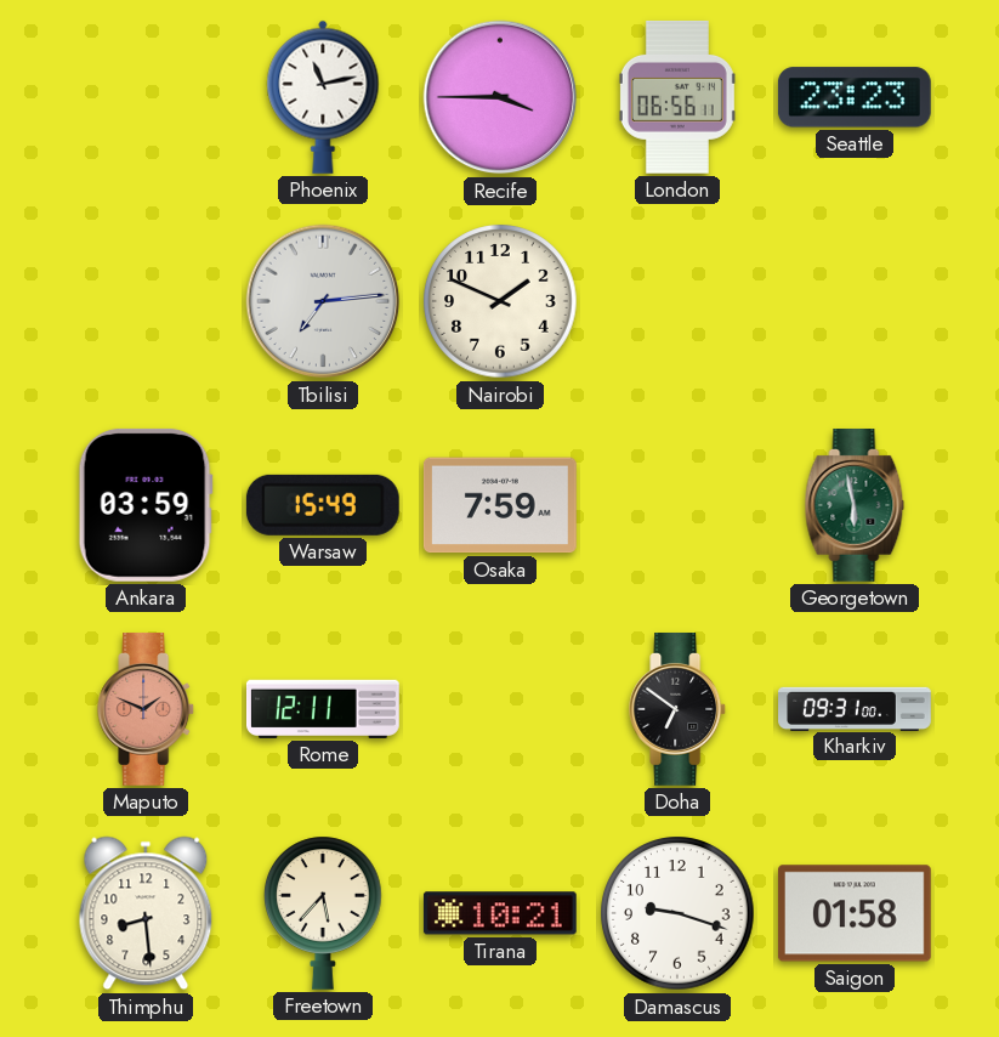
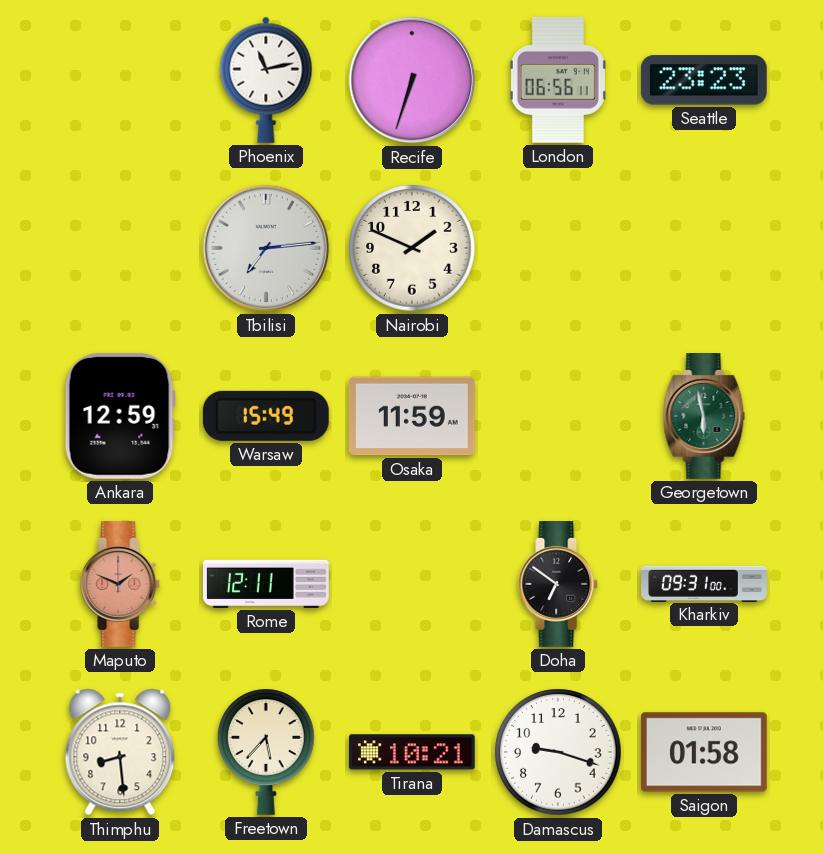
Recife: 3:45 -> 6:33
Ankara: 03:59 -> 12:59
Osaka: 7:59 -> 11:59
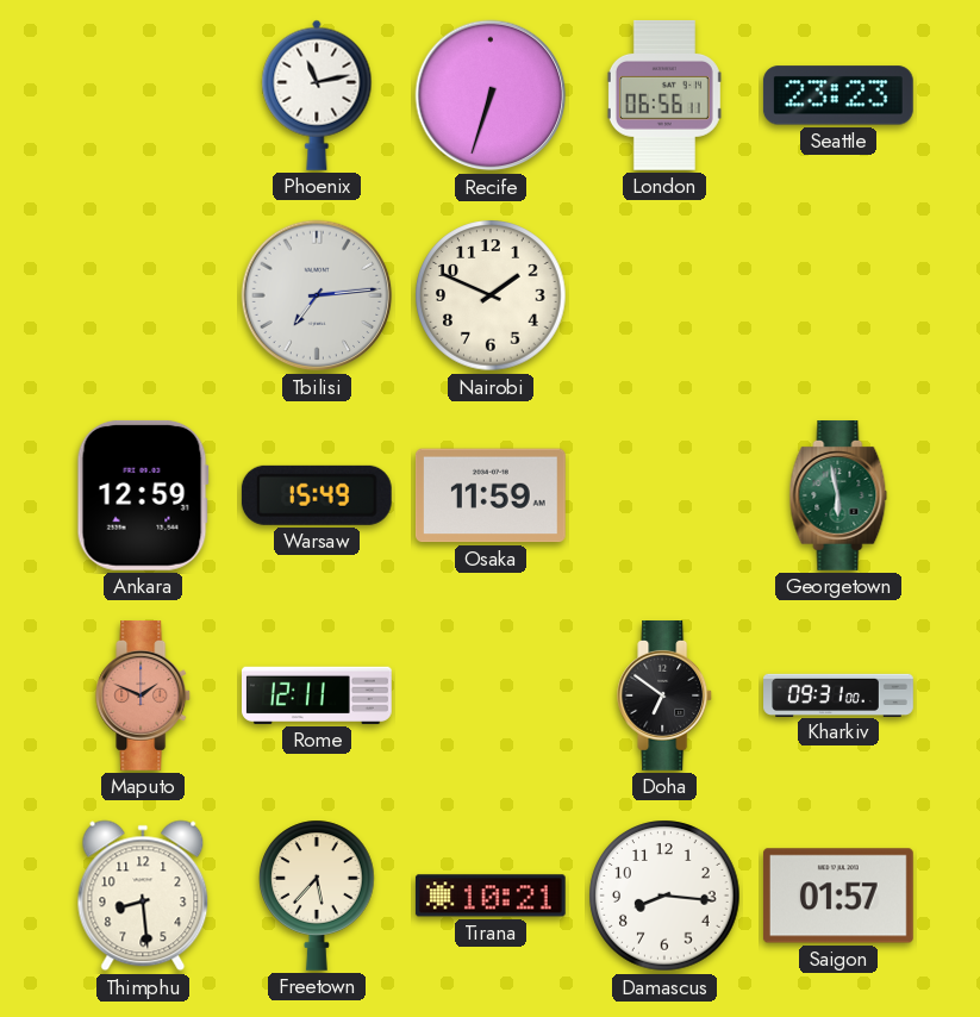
Damascus: 9:18 -> 8:16
Saigon: 01:58 -> 01:57
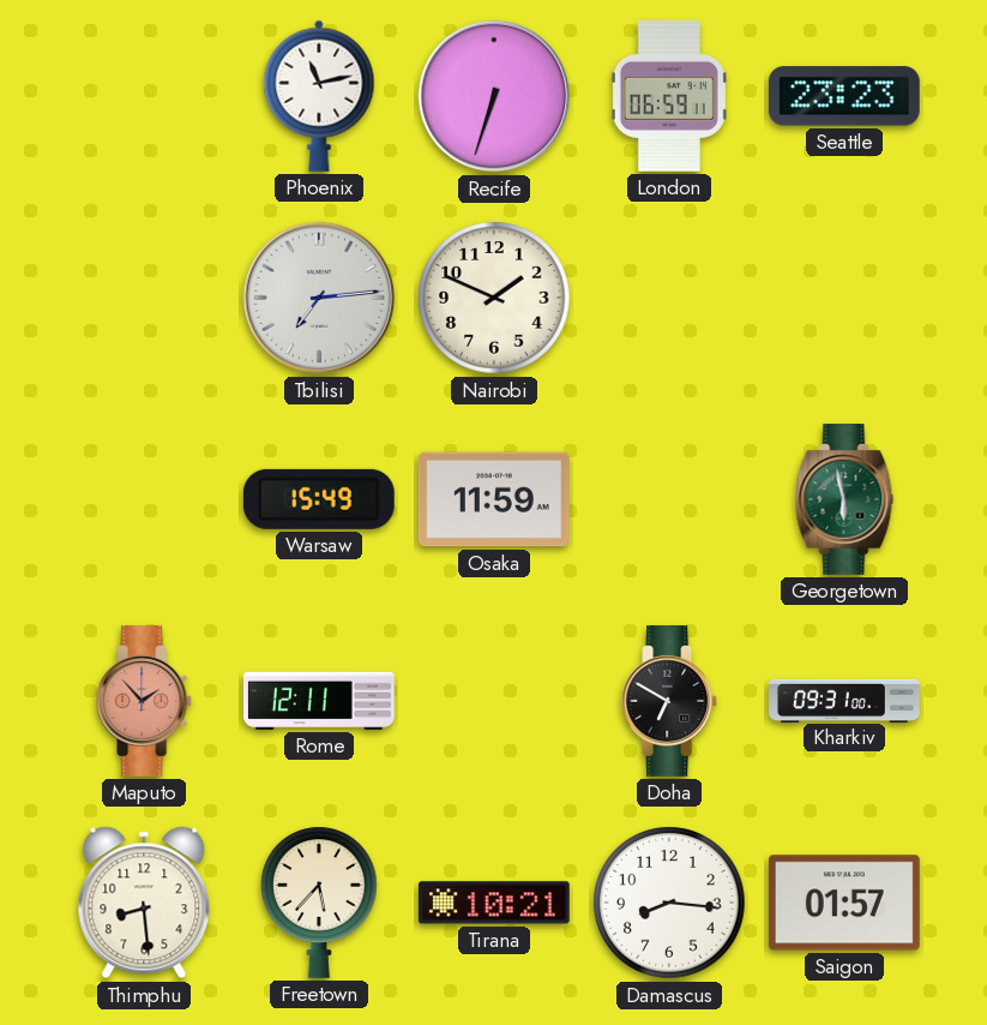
London: 06:56 -> 06:59
Ankara: 12:59 -> none
Maputo: 1:49 -> 1:53
Doha: 6:51 -> 6:50
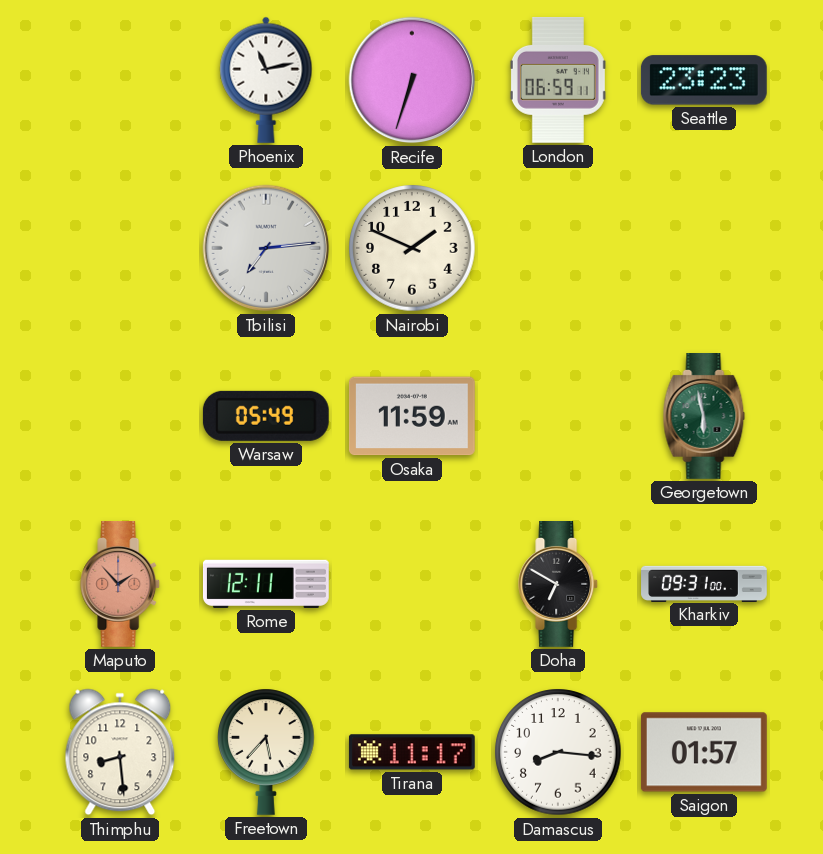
Warsaw: 15:49 -> 05:49
Tirana: 10:21 -> 11:17
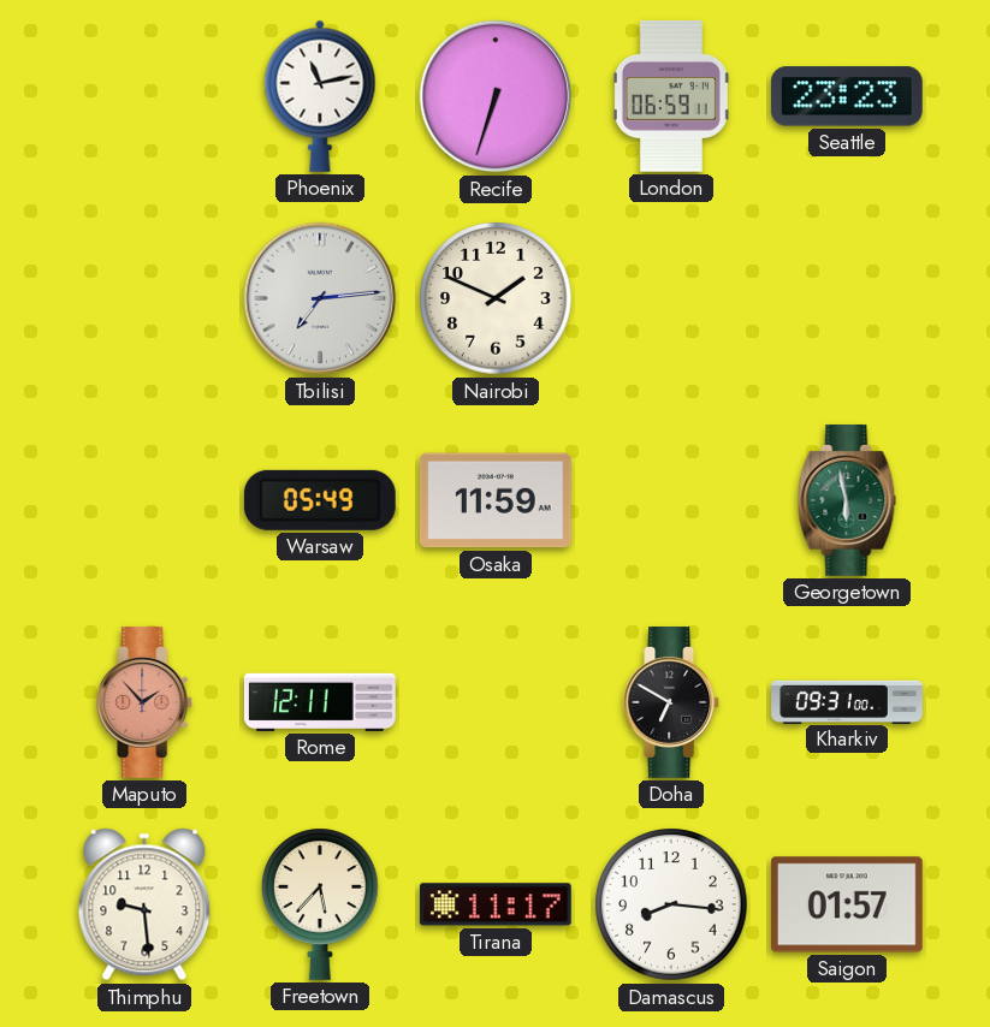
Thimphu: 8:29 -> 9:29
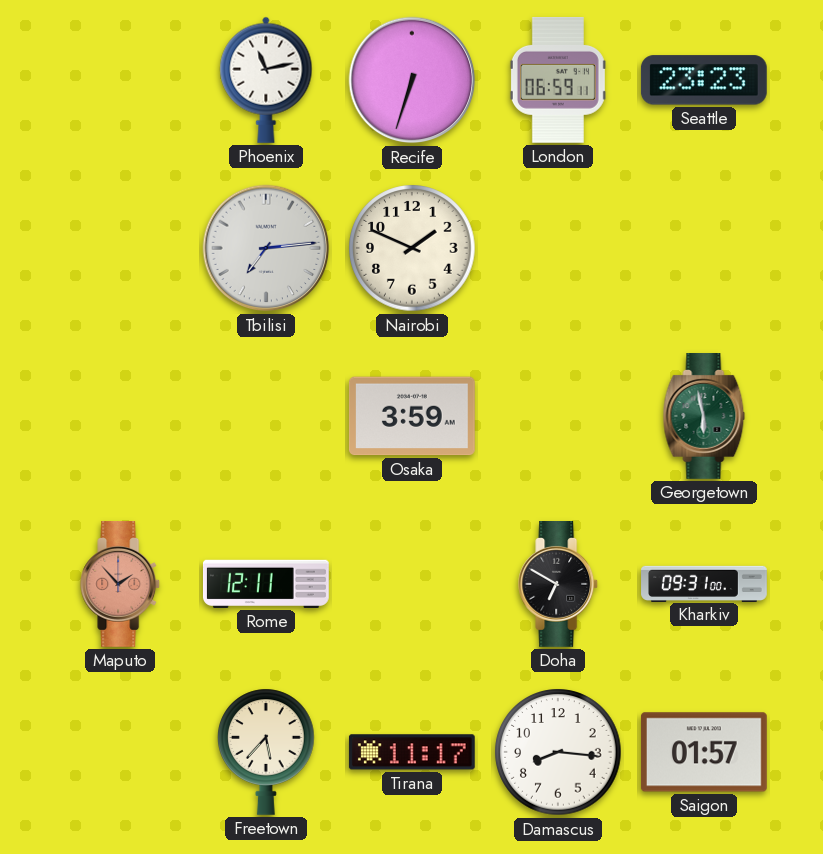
Warsaw: 05:49 -> none
Osaka: 11:59 -> 3:59
Thimphu: 9:29 -> none
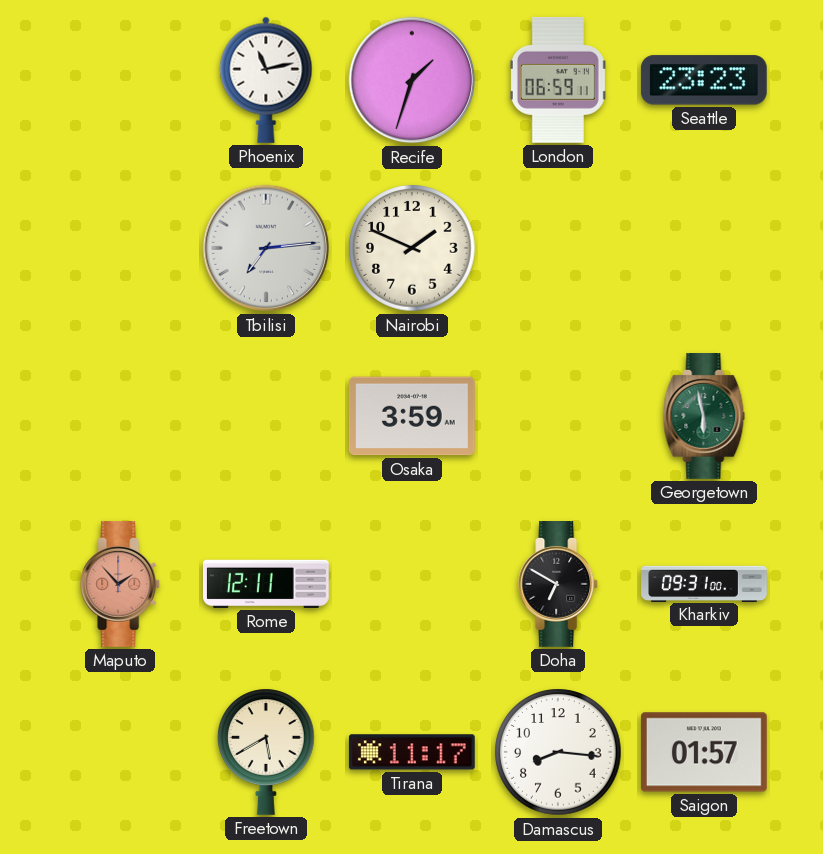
Recife: 6:33 -> 1:33
Freetown: 5:37 -> 5:40
